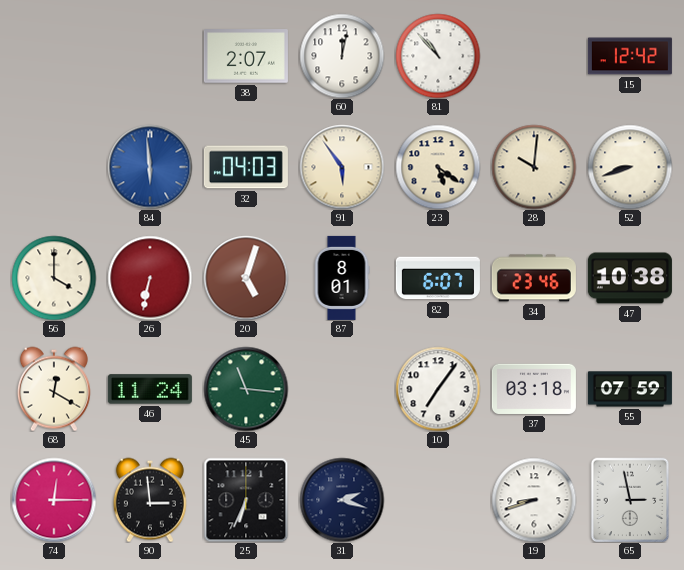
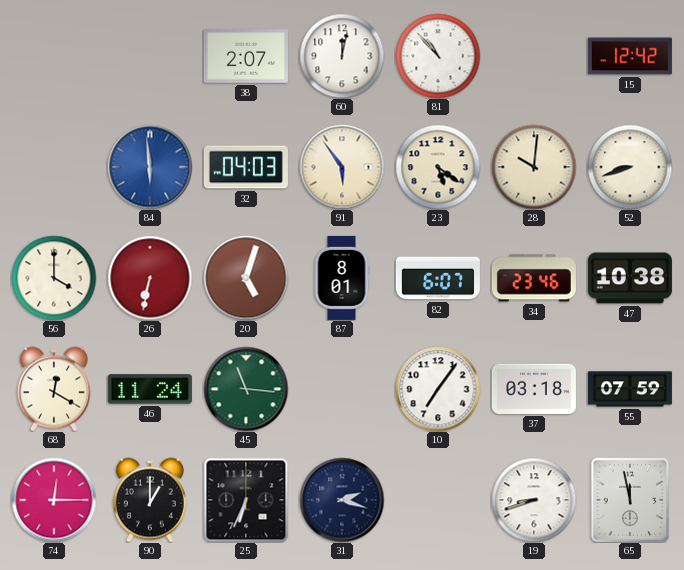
90: 2:59 -> 1:00
65: 2:58 -> 11:58
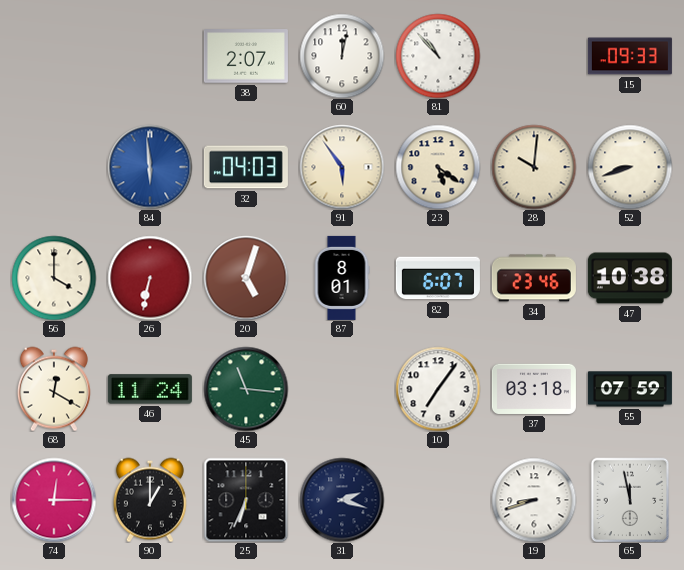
15: 12:42 -> 09:33
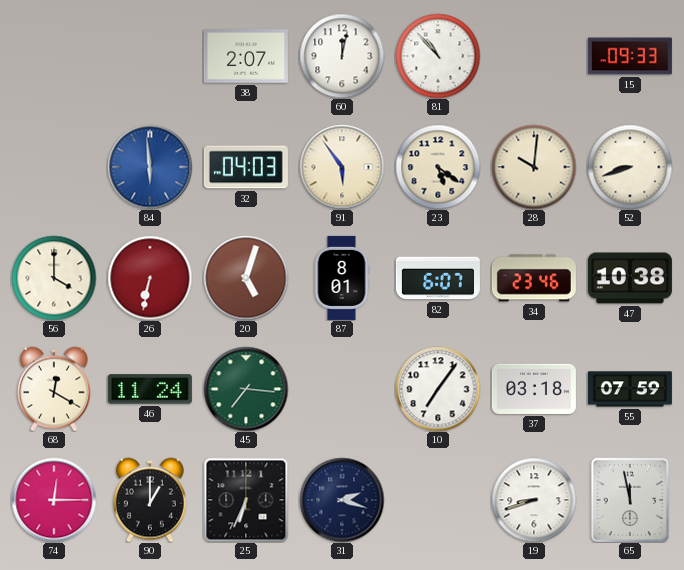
45: 11:16 -> 7:16
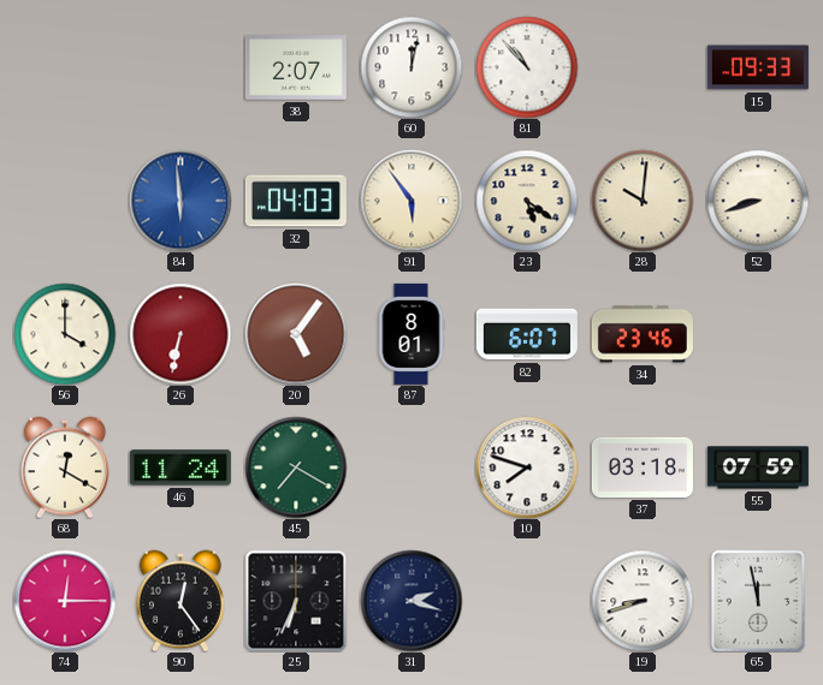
20: 5:03 -> 5:06
47: 10:38 -> none
45: 7:16 -> 7:20
10: 7:06 -> 7:48
90: 1:00 -> 12:24
